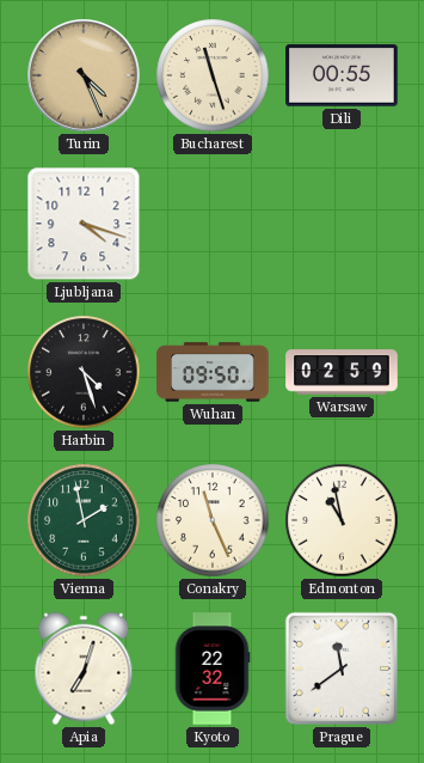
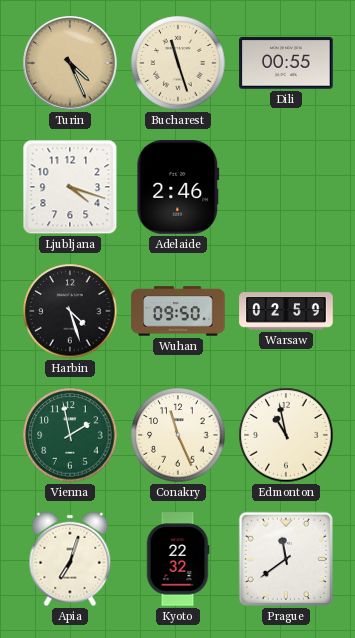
Adelaide: none -> 2:46
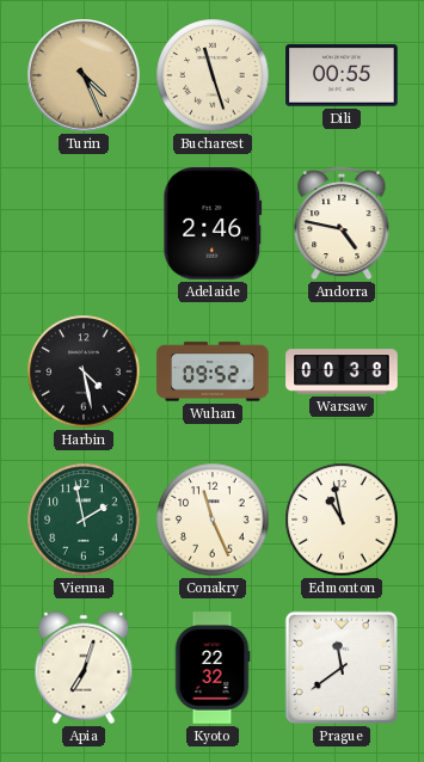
Ljubljana: 4:18 -> none
Andorra: none -> 4:47
Harbin: 4:27 -> 4:28
Wuhan: 09:50 -> 09:52
Warsaw: 02:59 -> 00:38
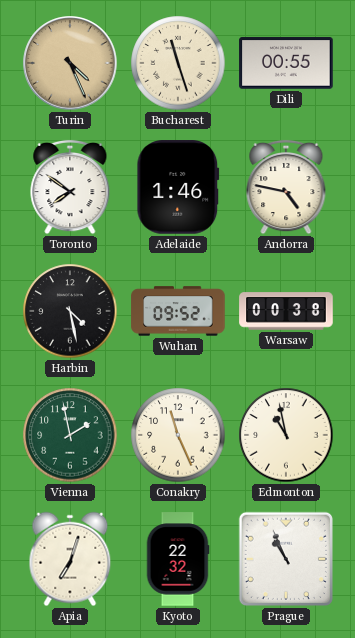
Toronto: none -> 7:51
Adelaide: 2:46 -> 1:46
Prague: 11:39 -> 10:56
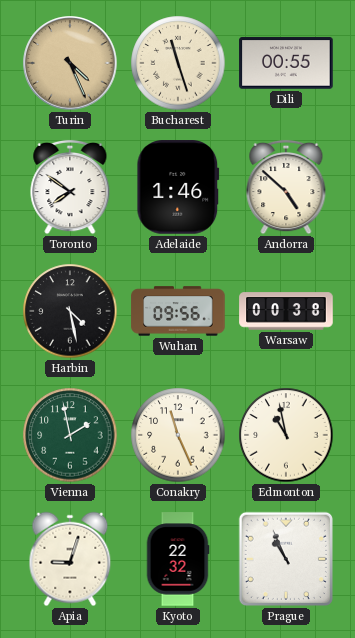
Andorra: 4:47 -> 4:52
Wuhan: 09:52 -> 09:56
Apia: 7:03 -> 9:03
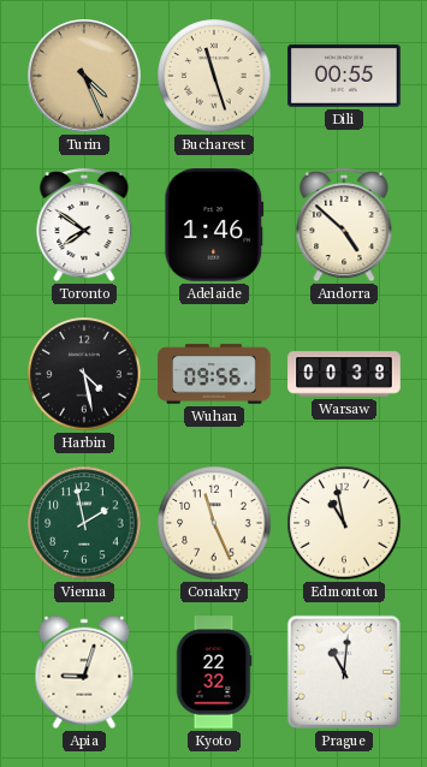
Prague: 10:56 -> 11:01
